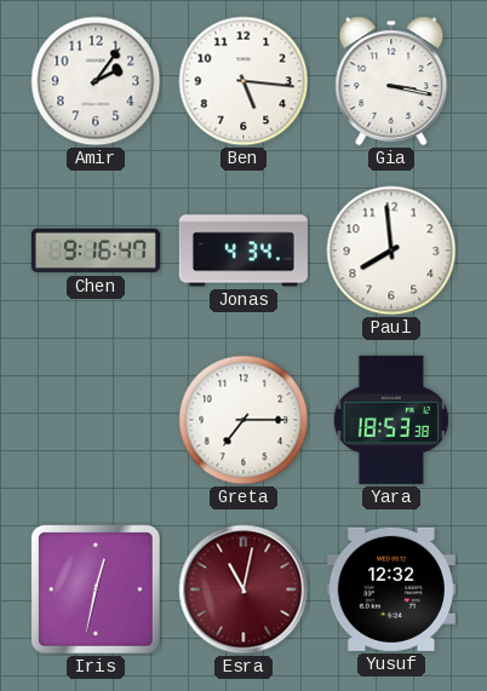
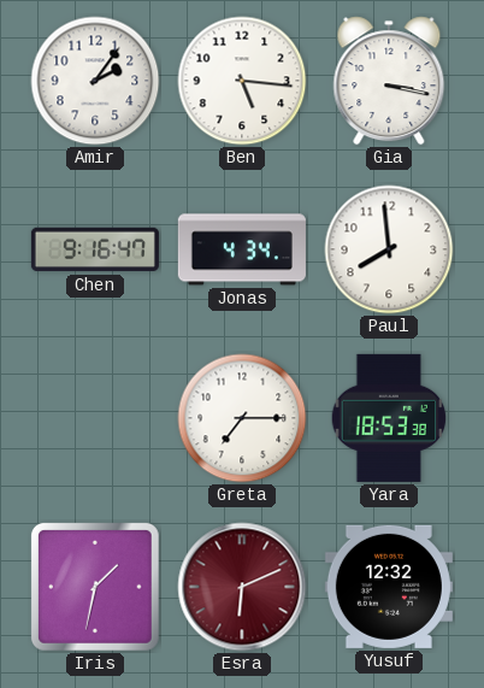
Iris: 12:32 -> 1:32
Esra: 11:02 -> 6:11
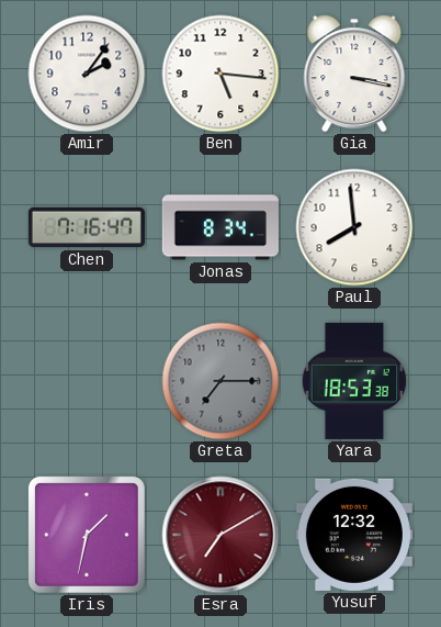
Chen: 9:16 -> 7:16
Jonas: 4:34 -> 8:34
Greta dial: white -> grey
Esra: 6:11 -> 7:10
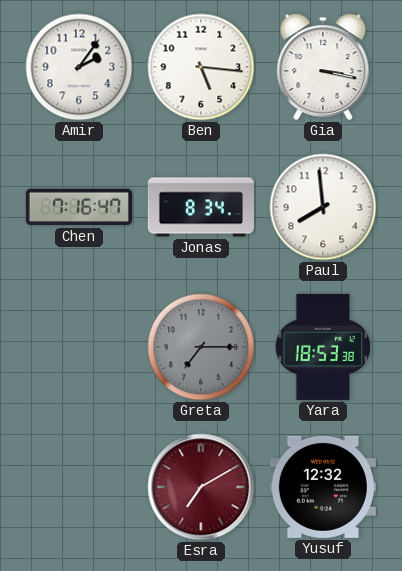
Iris: 1:32 -> none
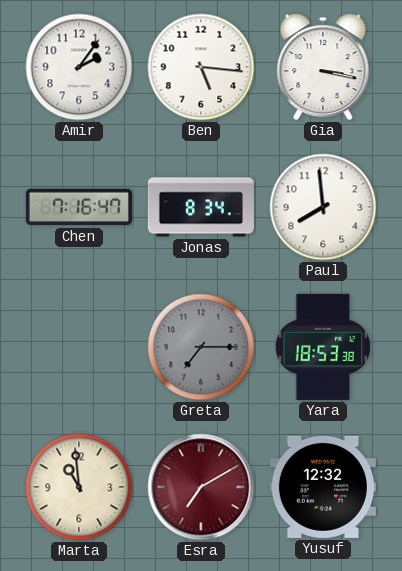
Marta: none -> 10:59
